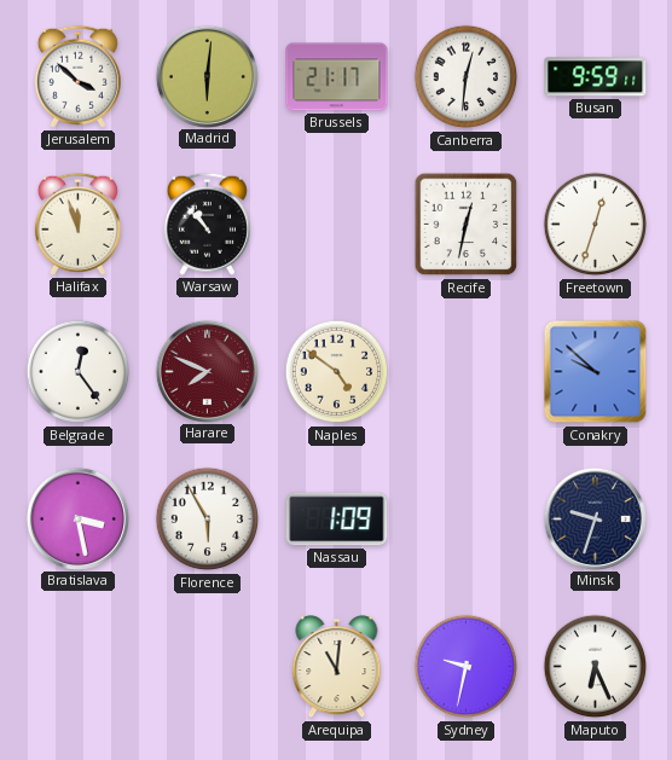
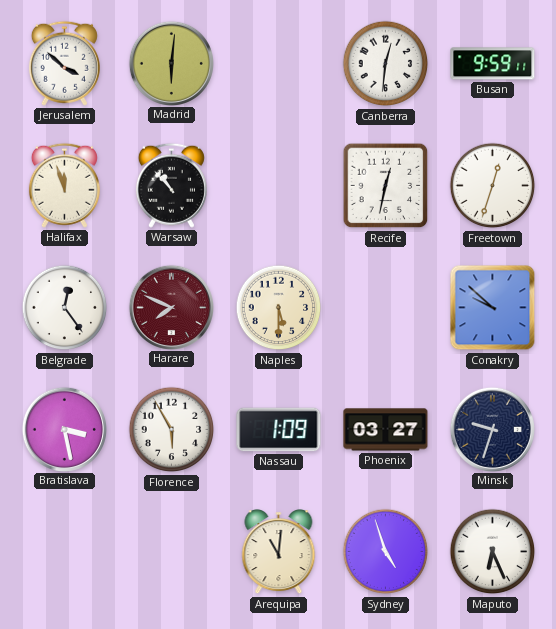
Brussels: 21:17 -> none
Naples: 4:51 -> 5:30
Phoenix: none -> 03:27
Sydney: 9:32 -> 4:57
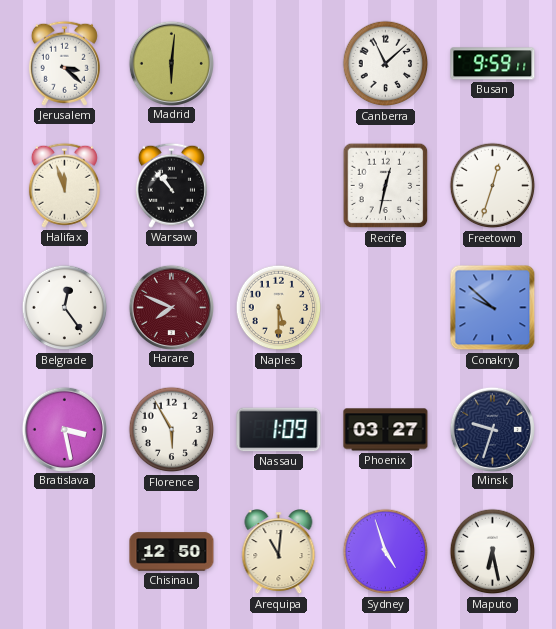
Jerusalem: 3:52 -> 3:22
Canberra: 12:31 -> 11:08
Chisinau: none -> 12:50
Maputo: 6:26 -> 6:28
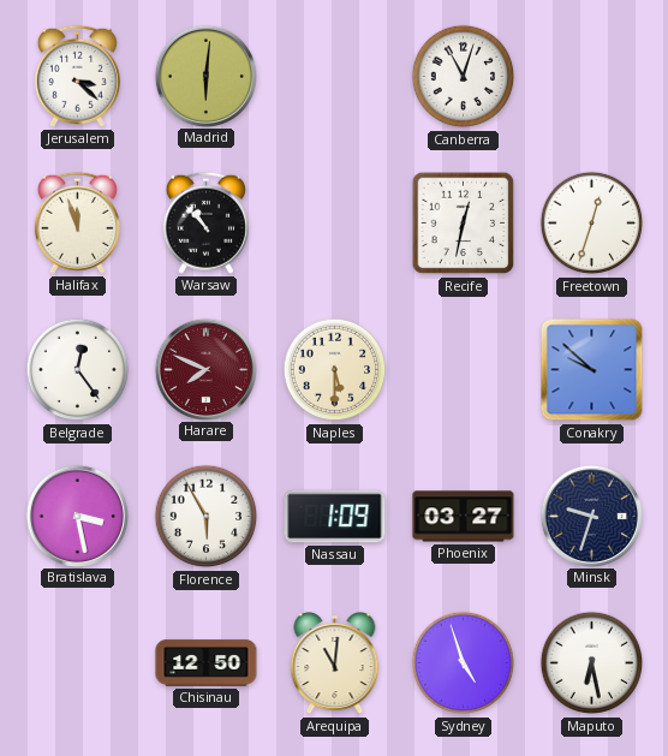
Canberra: 11:08 -> 11:03
Busan: 9:59 -> none
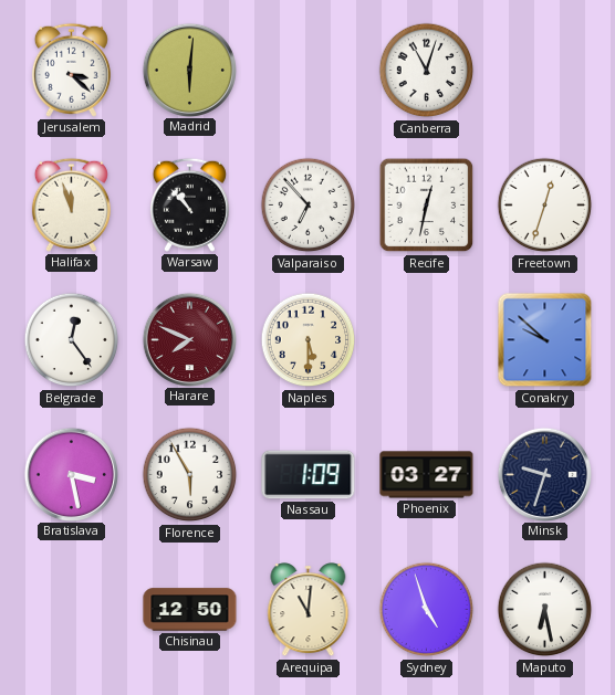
Valparaiso: none -> 6:53
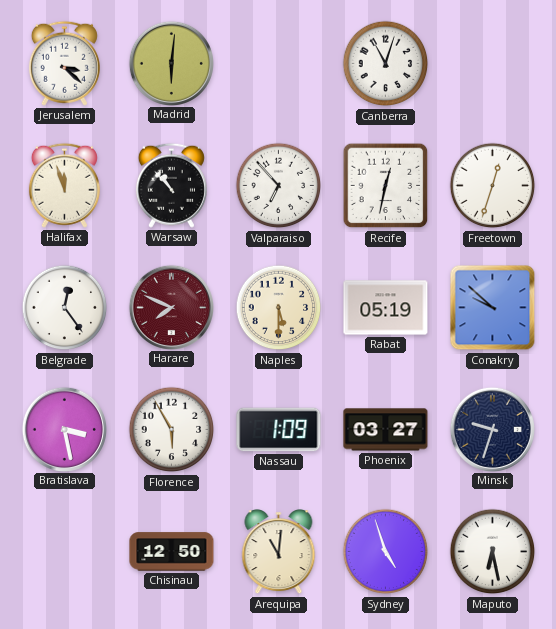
Rabat: none -> 05:19
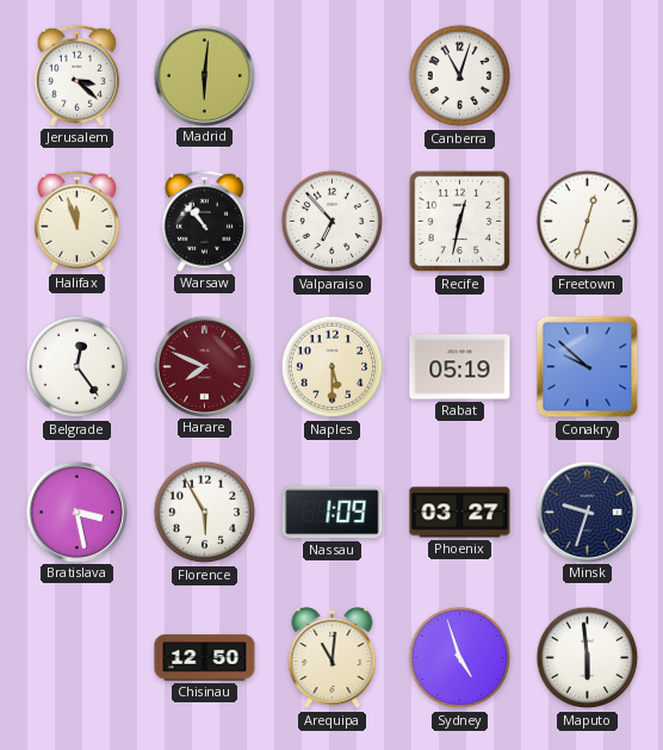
Maputo: 6:28 -> 5:59
